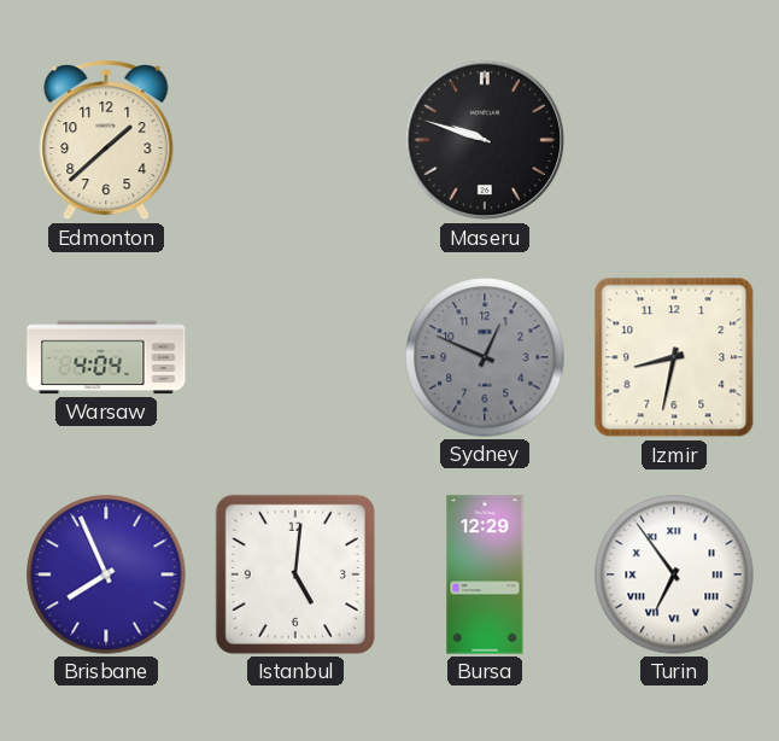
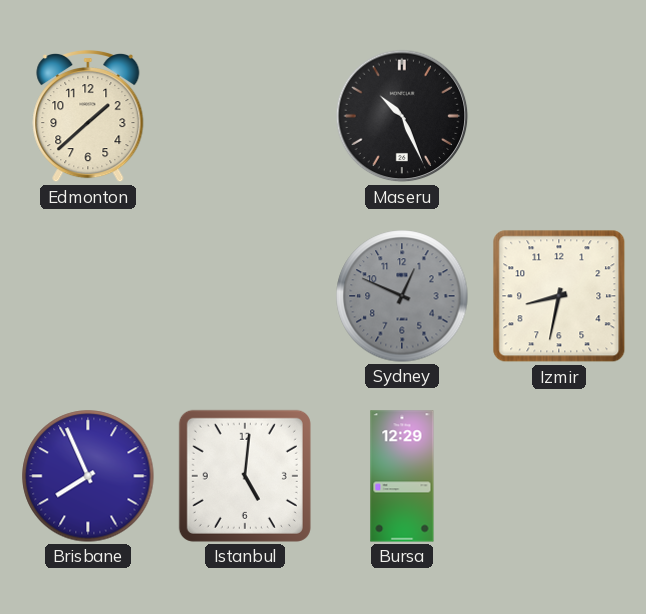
Maseru: 9:48 -> 10:26
Warsaw: 4:04 -> none
Turin: 6:54 -> none
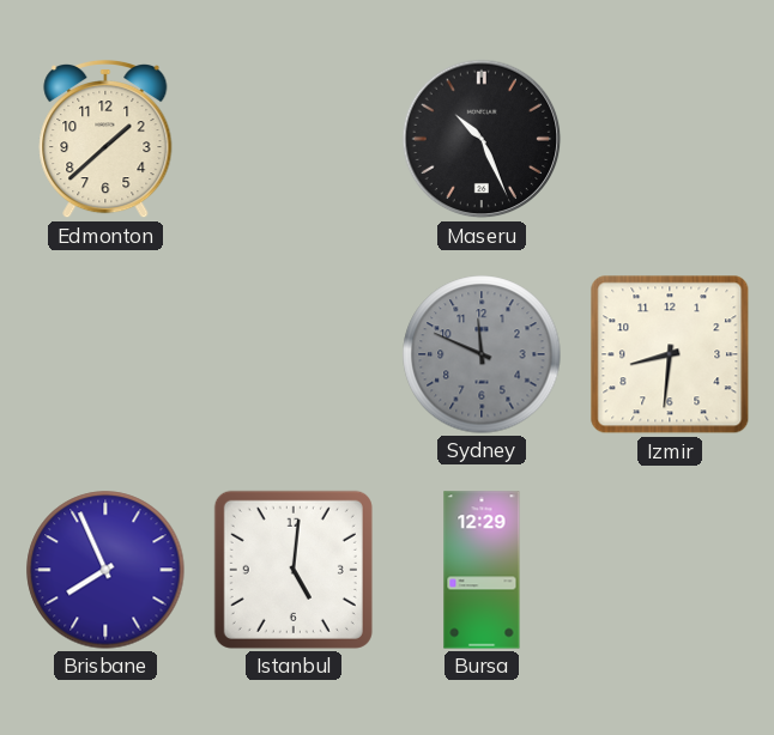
Sydney: 12:49 -> 11:49
Izmir: 8:32 -> 8:31
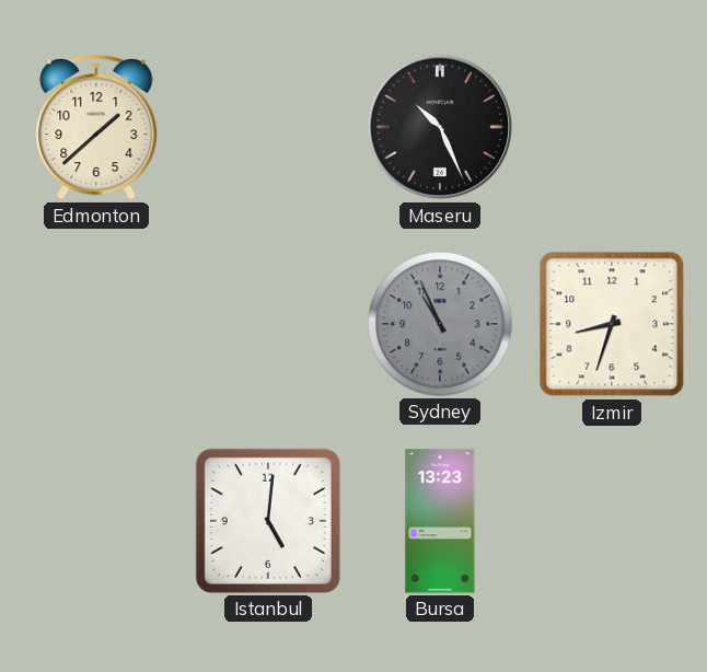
Sydney: 11:49 -> 10:56
Izmir: 8:31 -> 8:33
Brisbane: 7:56 -> none
Bursa: 12:29 -> 13:23
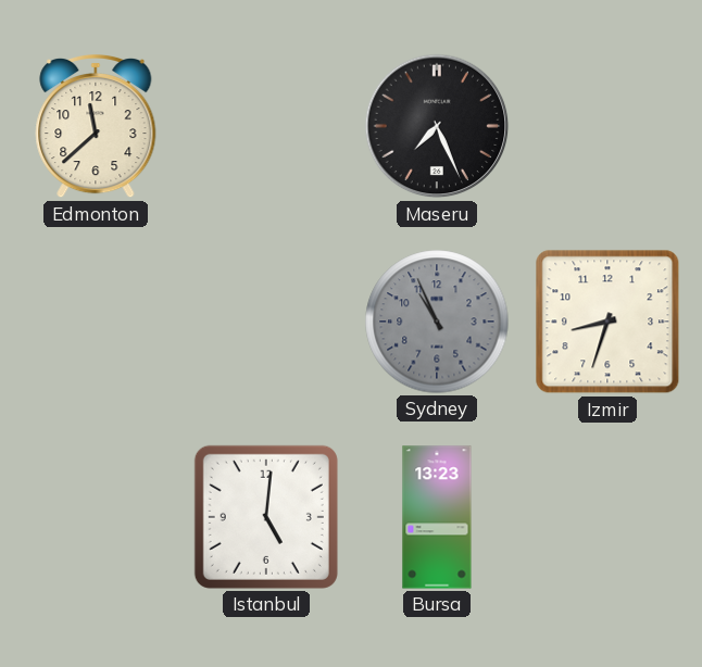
Edmonton: 1:38 -> 11:38
Maseru: 10:26 -> 7:26
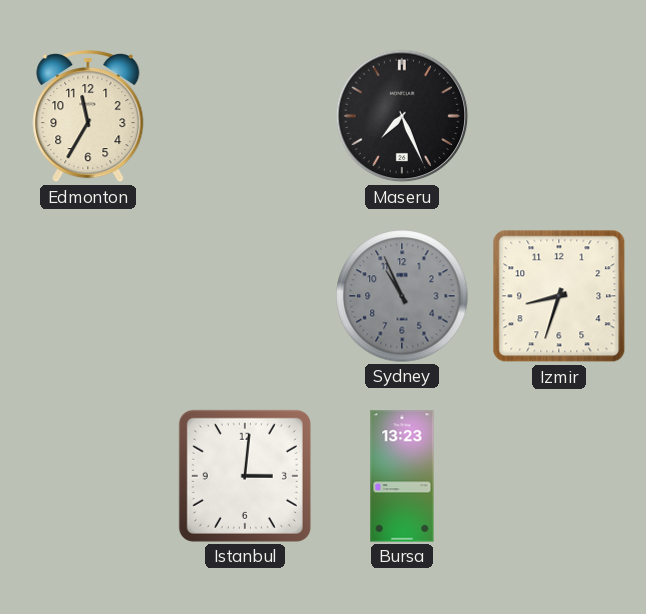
Edmonton: 11:38 -> 11:35
Istanbul: 5:01 -> 3:01
